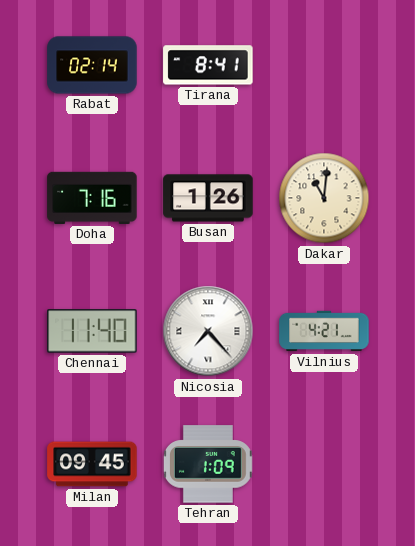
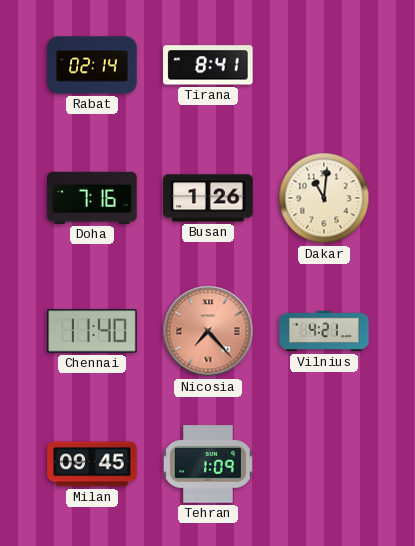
Nicosia dial: white -> salmon
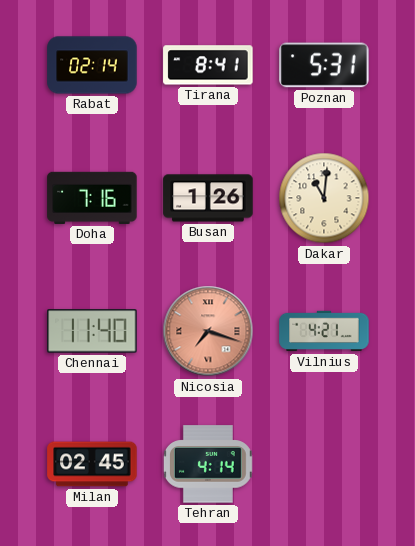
Poznan: none -> 5:31
Nicosia: 7:23 -> 7:18
Milan: 09:45 -> 02:45
Tehran: 1:09 -> 4:14
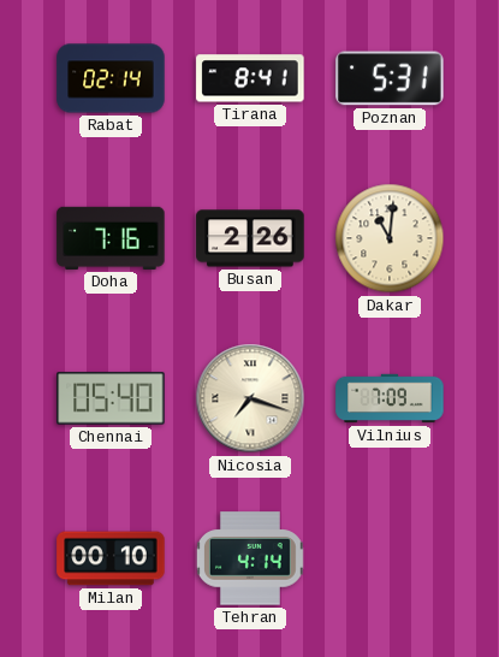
Busan: 1:26 -> 2:26
Chennai: 11:40 -> 05:40
Nicosia dial: salmon -> cream
Vilnius: 4:21 -> 7:09
Milan: 02:45 -> 00:10
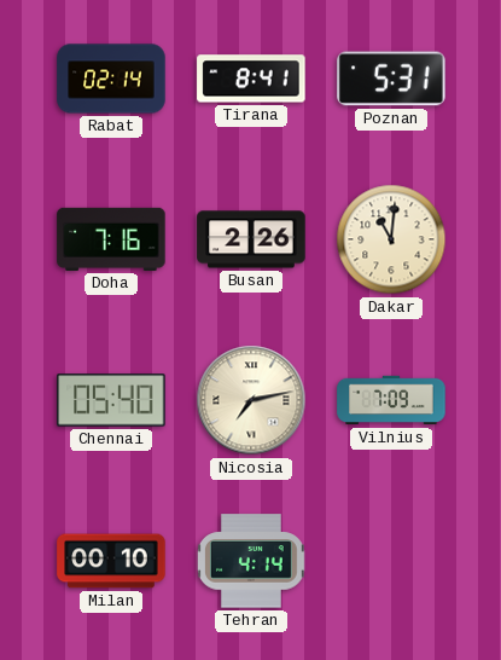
Nicosia: 7:18 -> 7:13
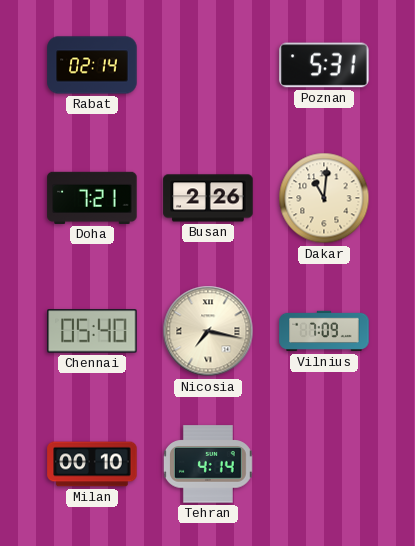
Tirana: 8:41 -> none
Doha: 7:16 -> 7:21
Nicosia: 7:13 -> 7:17
